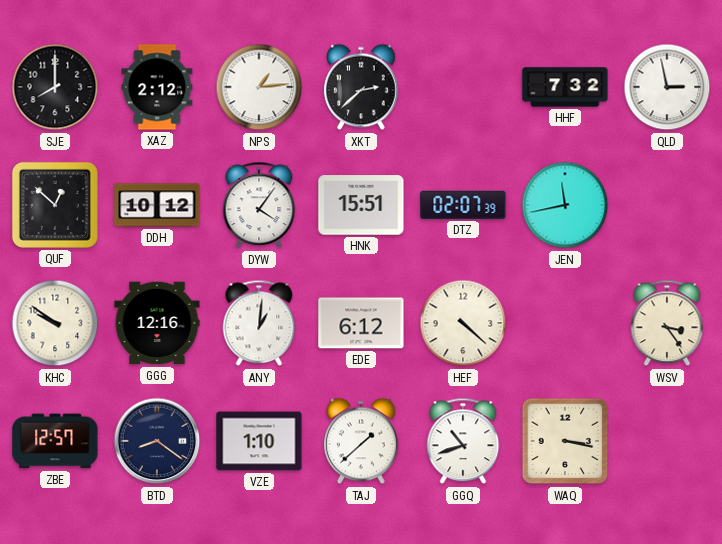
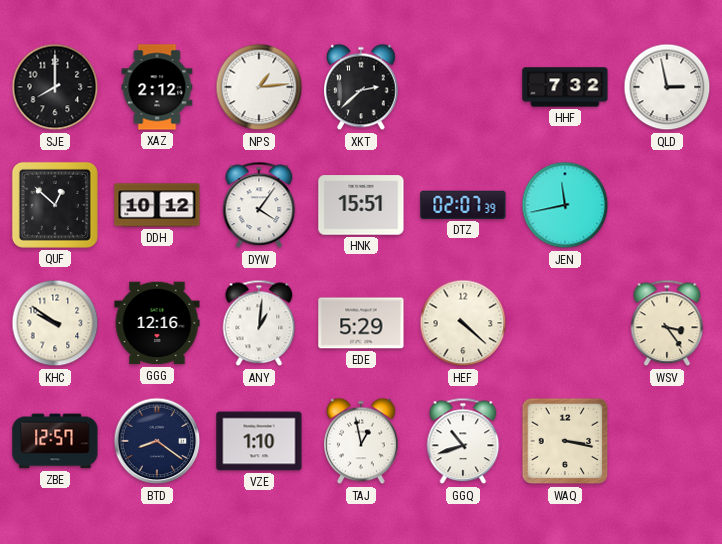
EDE: 6:12 -> 5:29
TAJ: 1:38 -> 12:58
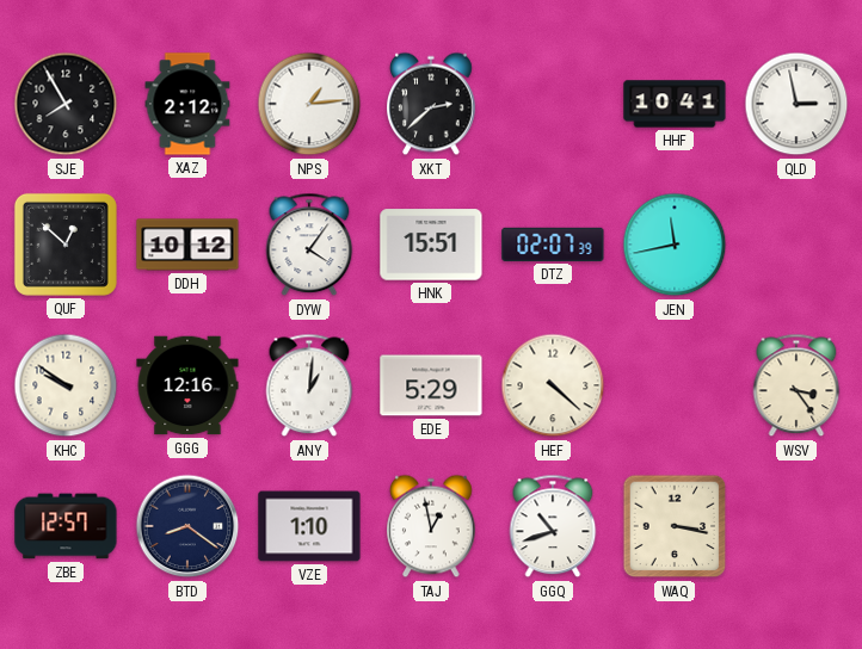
SJE: 8:00 -> 7:55
HHF: 7:32 -> 10:41
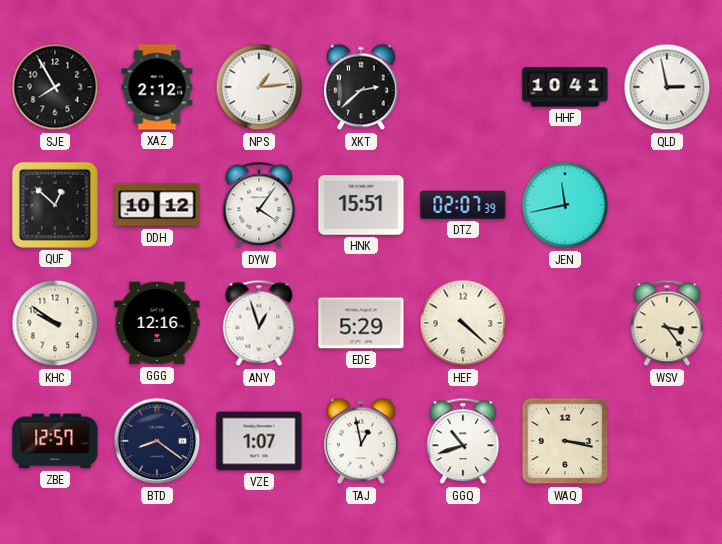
ANY: 1:01 -> 12:57
VZE: 1:10 -> 1:07
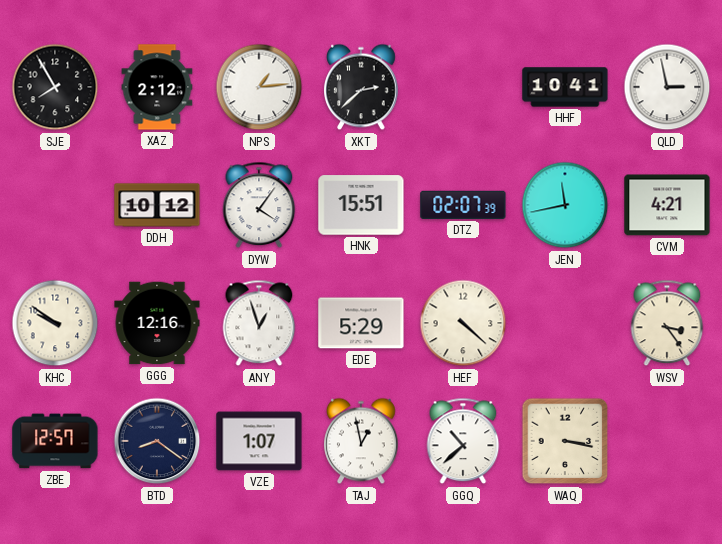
QUF: 12:52 -> none
CVM: none -> 4:21
GGQ: 10:42 -> 10:38
